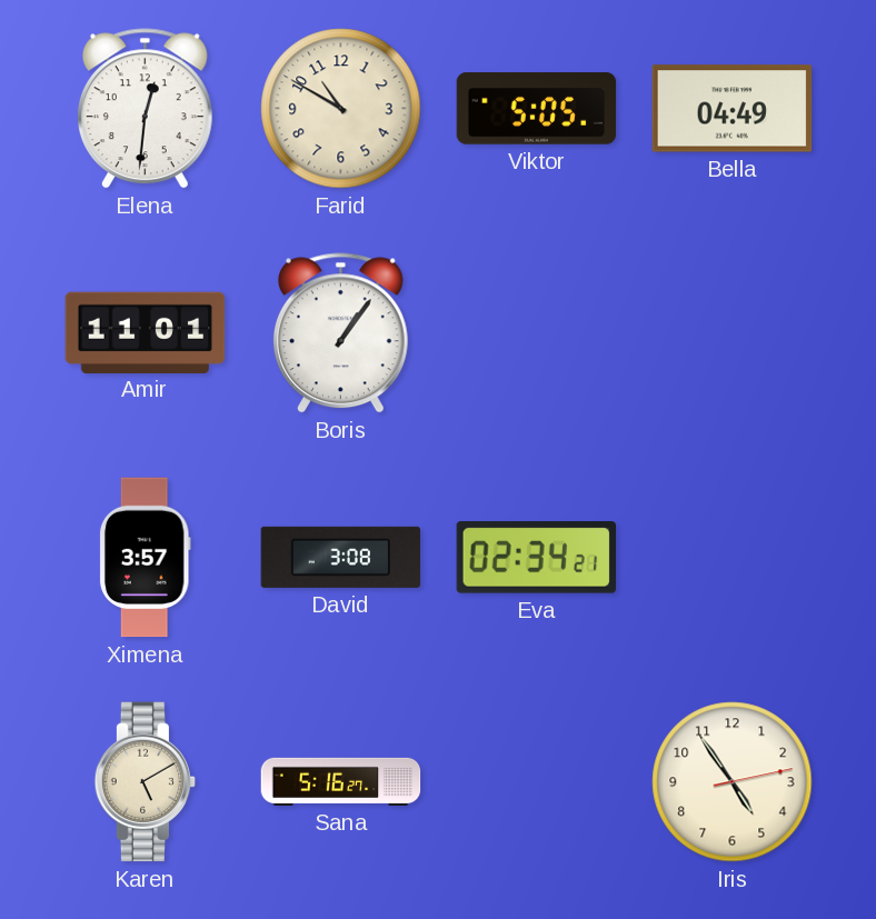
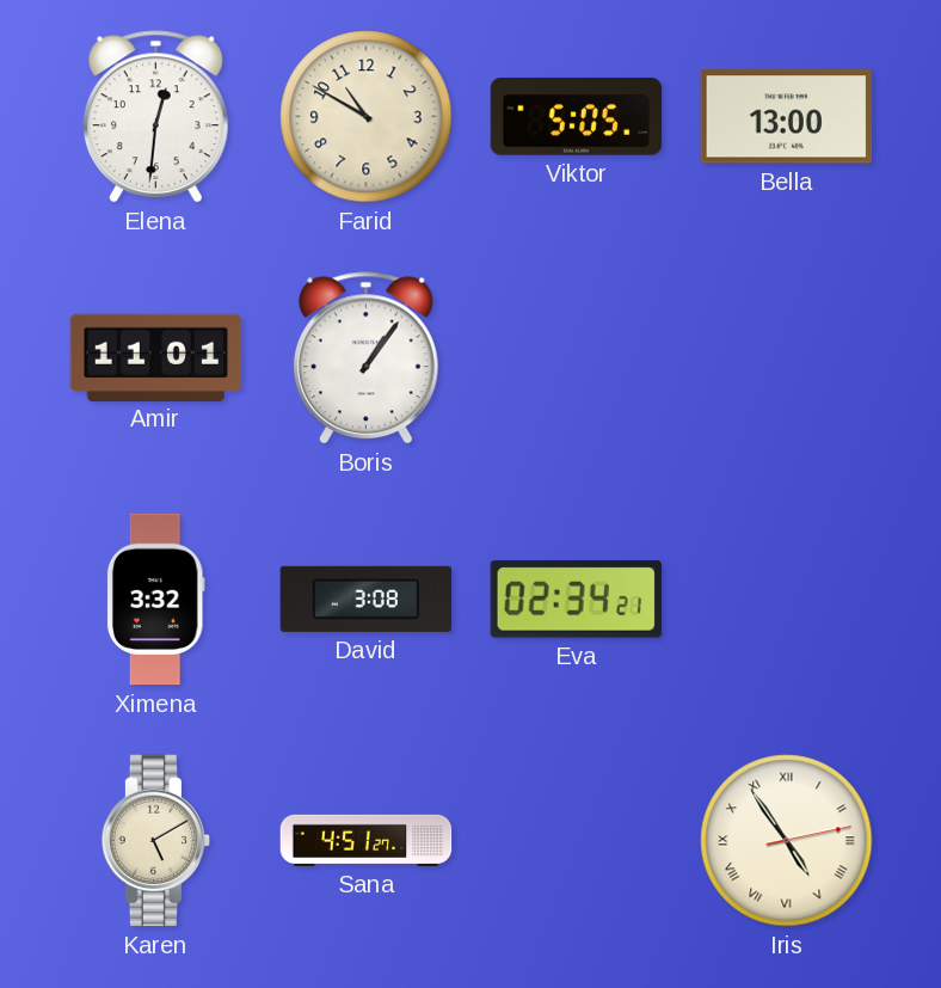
Bella: 04:49 -> 13:00
Ximena: 3:57 -> 3:32
Sana: 5:16 -> 4:51
Iris numerals: Arabic -> Roman
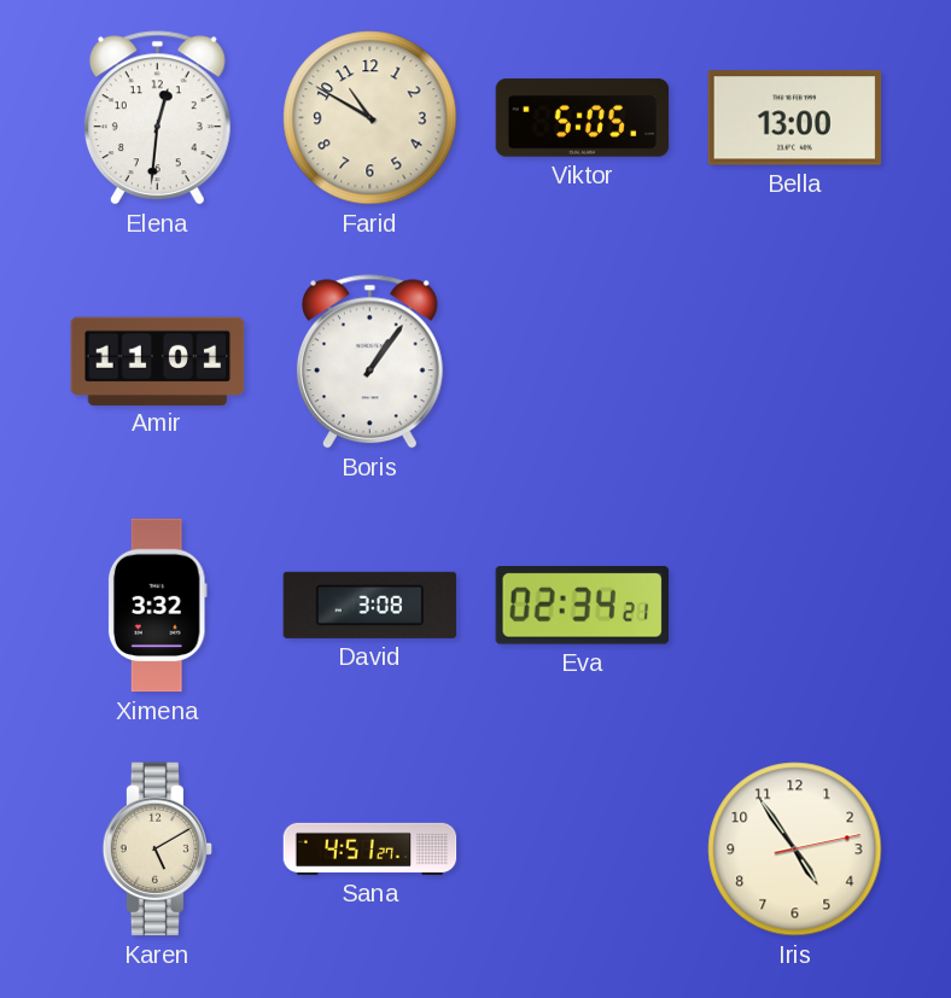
Iris numerals: Roman -> Arabic
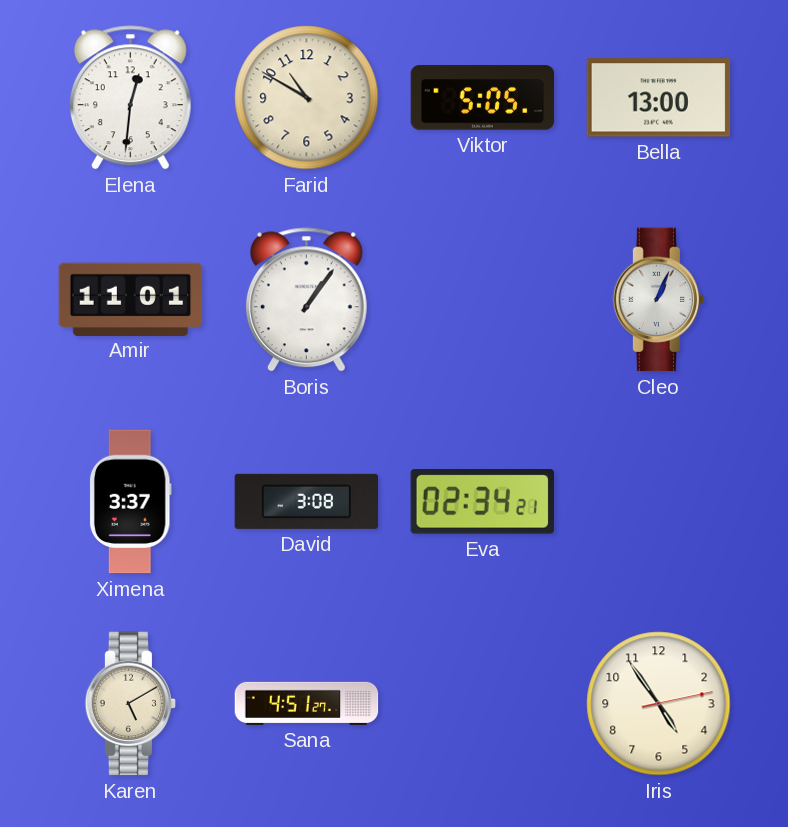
Cleo: none -> 1:04
Ximena: 3:32 -> 3:37
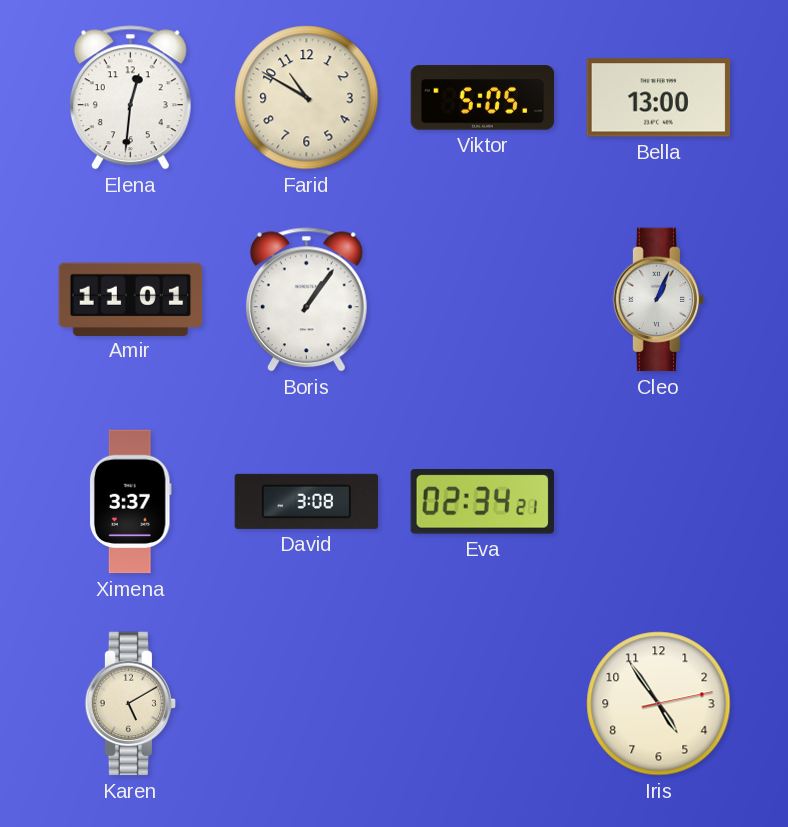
Sana: 4:51 -> none
